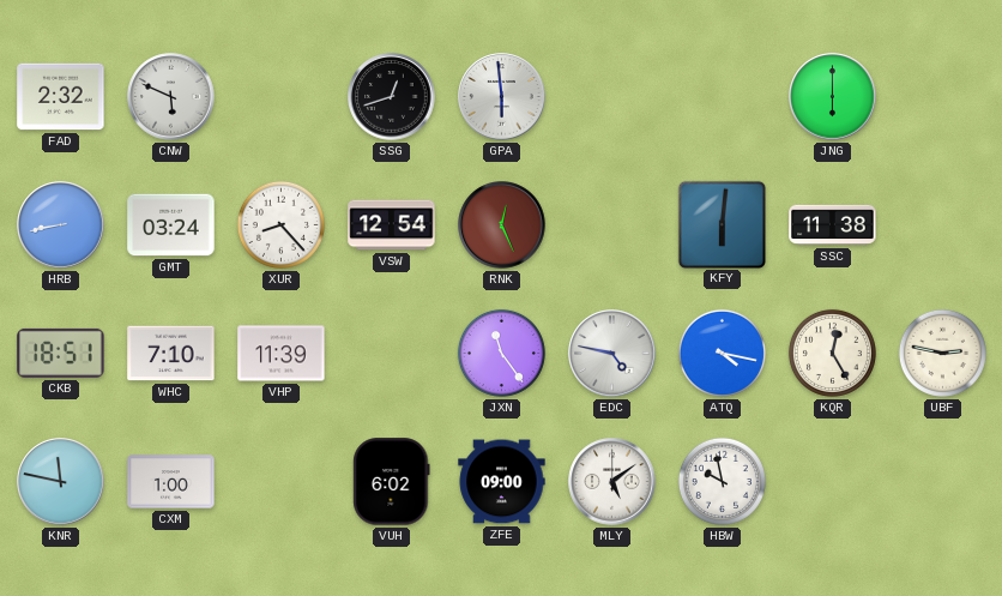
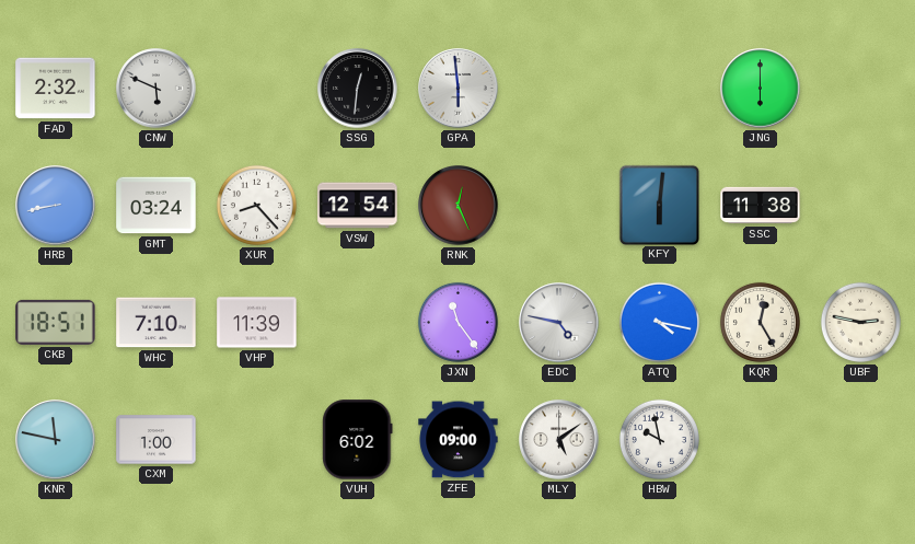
SSG: 12:42 -> 12:31
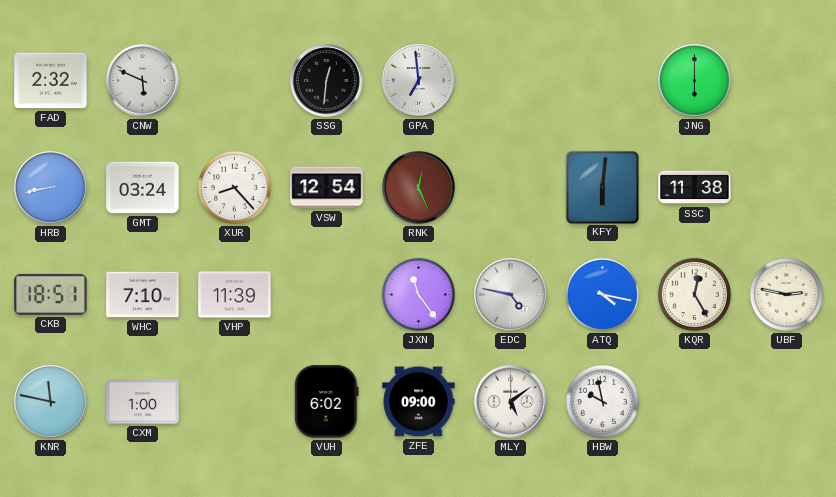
GPA: 5:59 -> 6:59
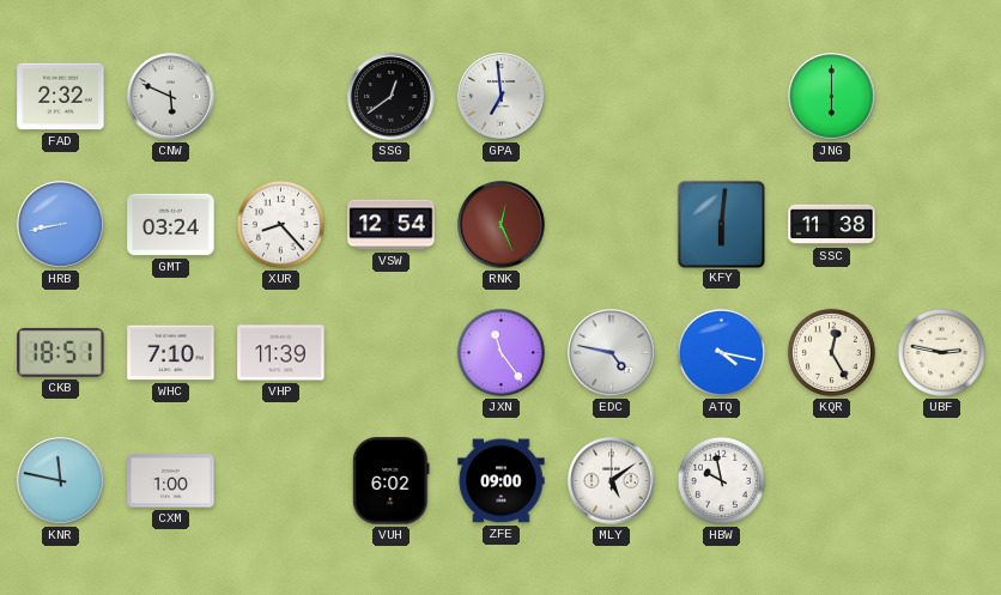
SSG: 12:31 -> 12:39
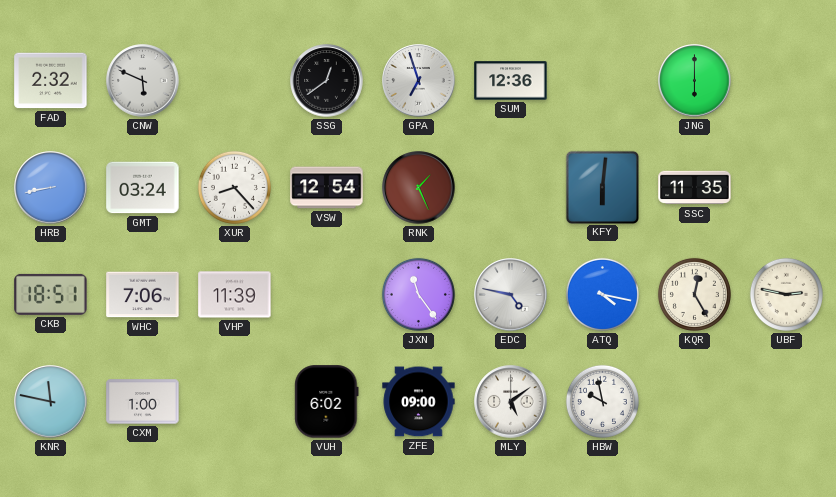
GPA: 6:59 -> 6:57
SUM: none -> 12:36
RNK: 12:26 -> 1:26
SSC: 11:38 -> 11:35
WHC: 7:10 -> 7:06
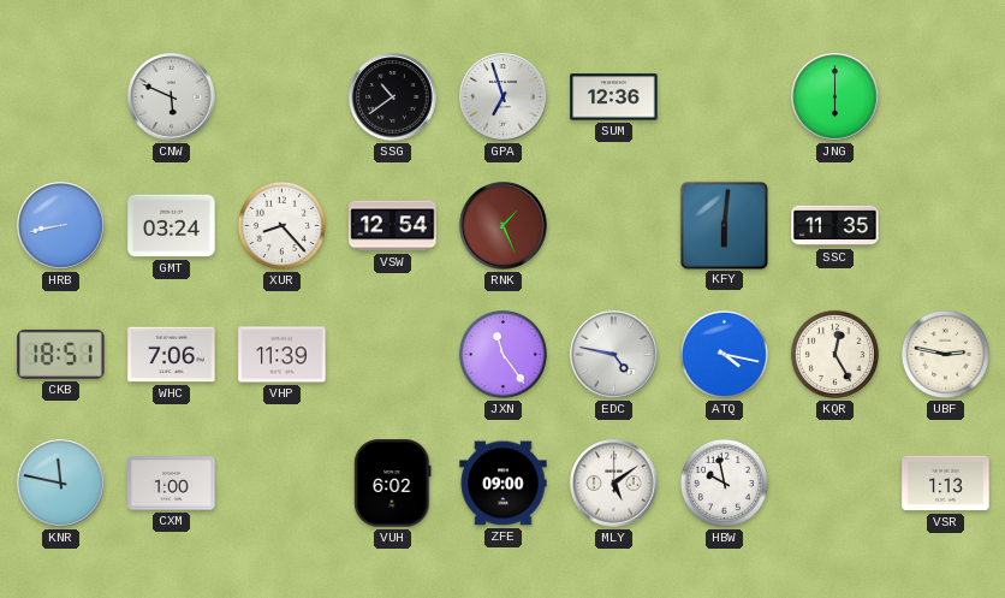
FAD: 2:32 -> none
SSG: 12:39 -> 10:39
VSR: none -> 1:13
